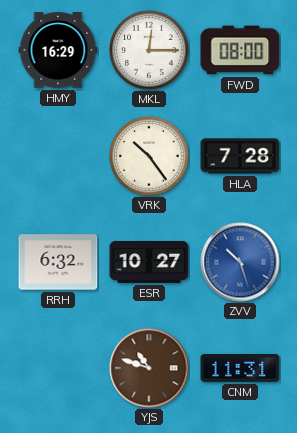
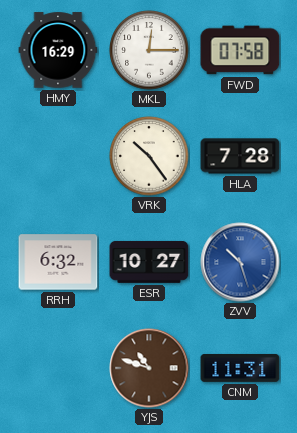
FWD: 08:00 -> 07:58
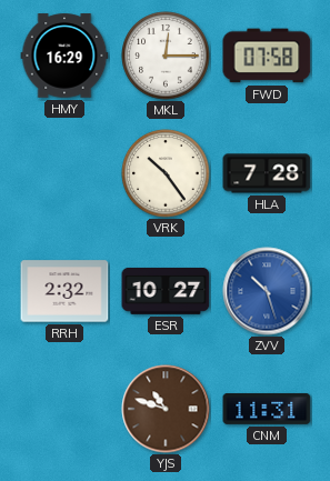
RRH: 6:32 -> 2:32
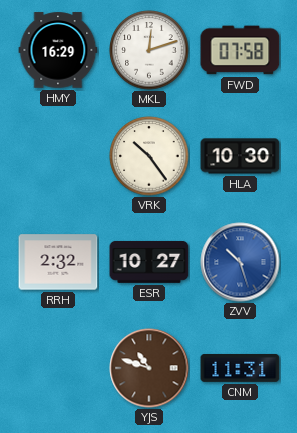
MKL: 12:15 -> 12:12
HLA: 7:28 -> 10:30
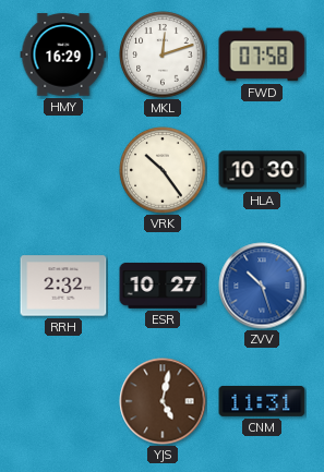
YJS: 10:48 -> 5:02
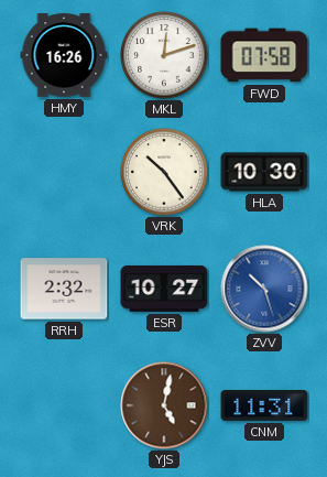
HMY: 16:29 -> 16:26
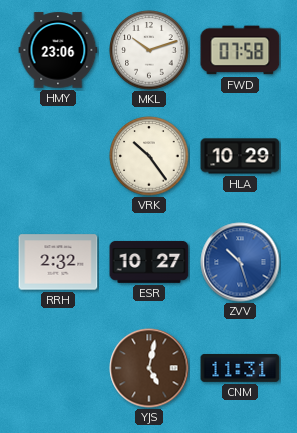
HMY: 16:26 -> 23:06
MKL: 12:12 -> 10:12
HLA: 10:30 -> 10:29
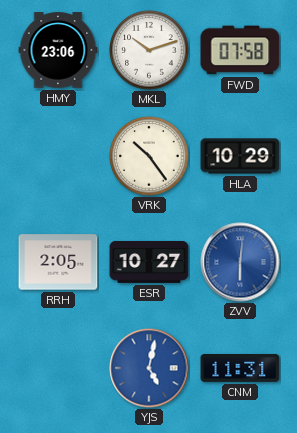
RRH: 2:32 -> 2:05
ZVV: 10:27 -> 6:01
YJS dial: brown -> blue
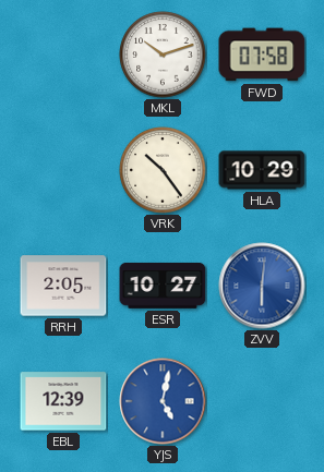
HMY: 23:06 -> none
EBL: none -> 12:39
CNM: 11:31 -> none
